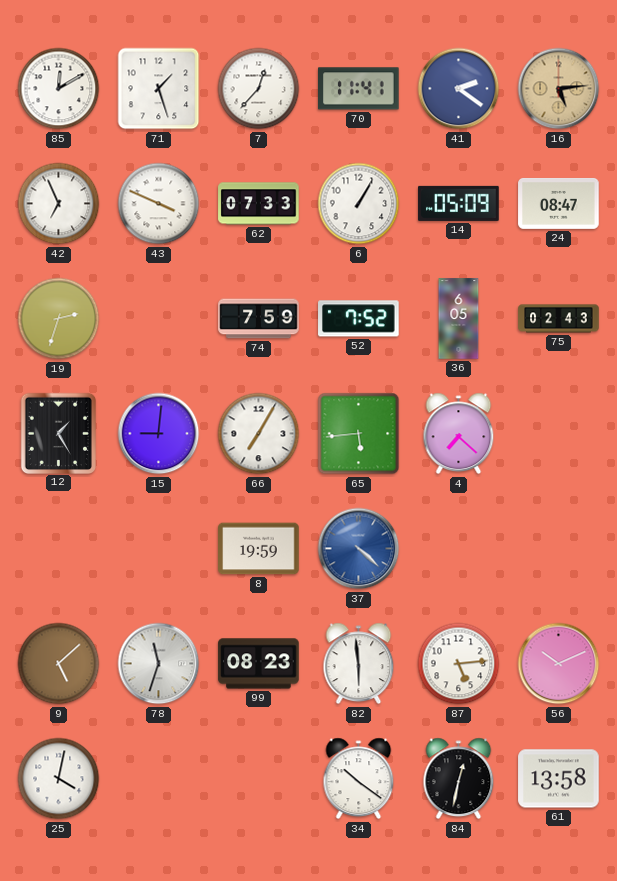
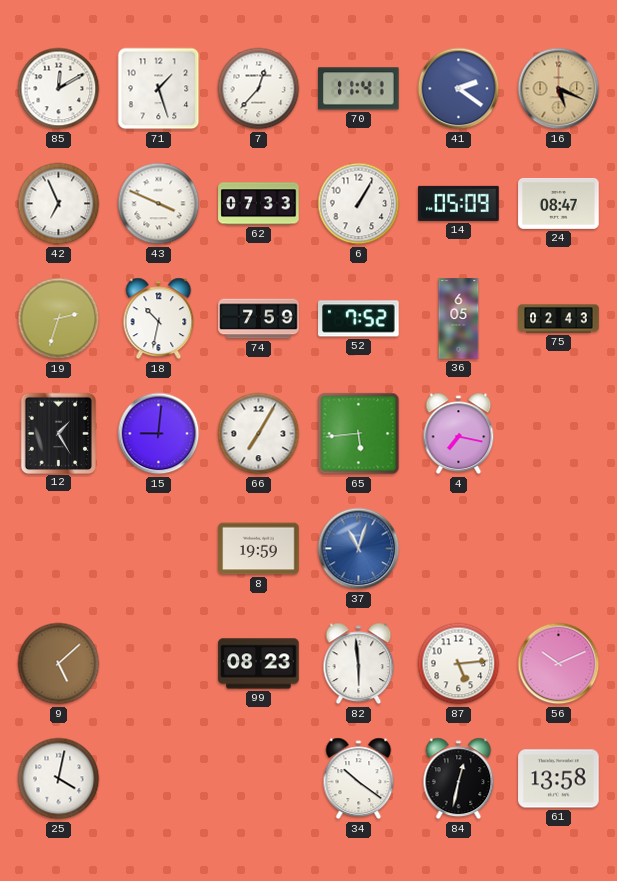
16: 5:14 -> 5:19
18: none -> 10:32
4: 7:22 -> 7:17
37: 4:22 -> 11:03
78: 11:33 -> none
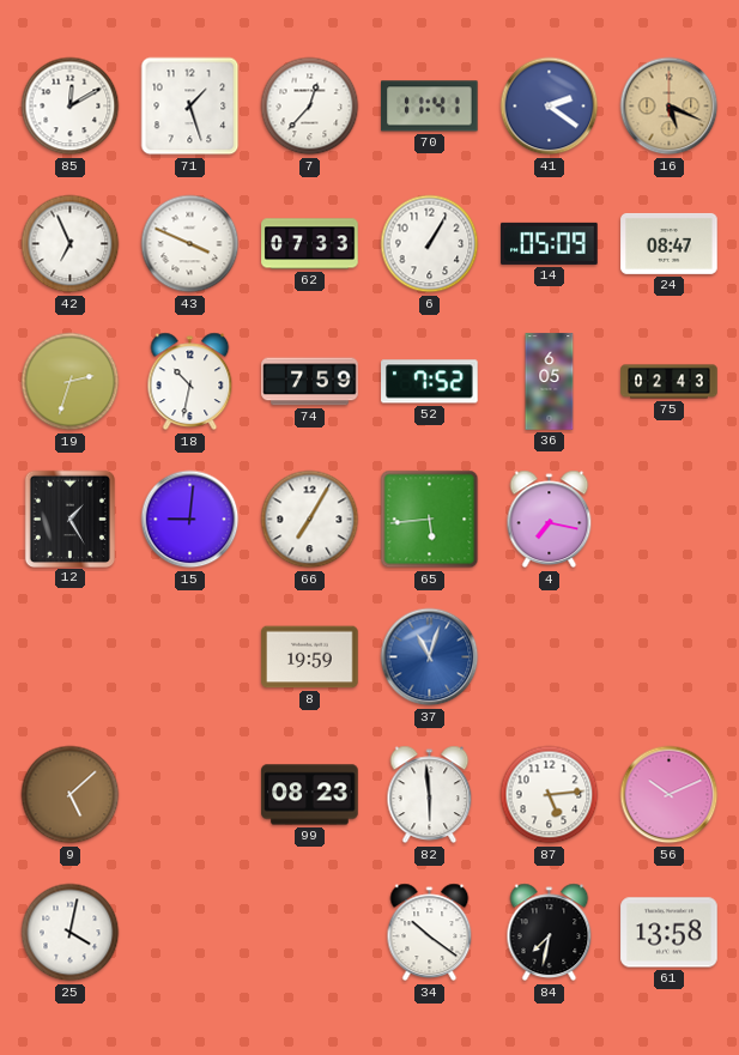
84: 12:32 -> 7:32
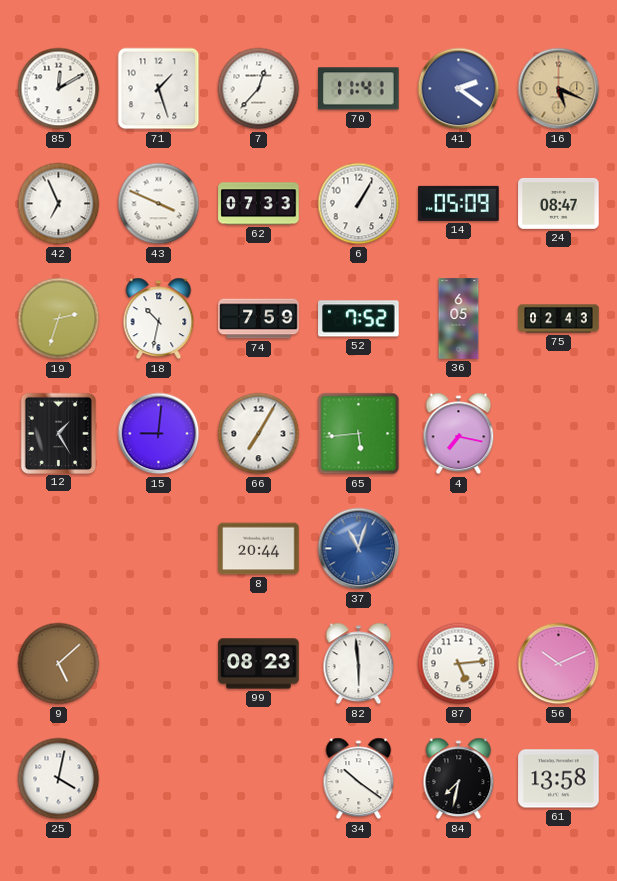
8: 19:59 -> 20:44
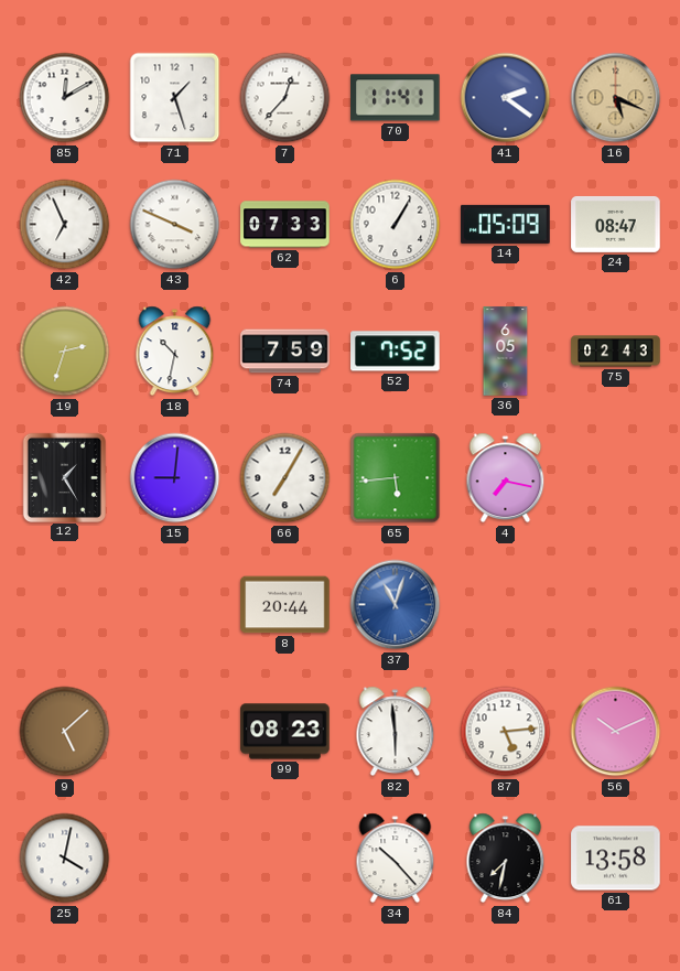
34: 10:21 -> 10:23
